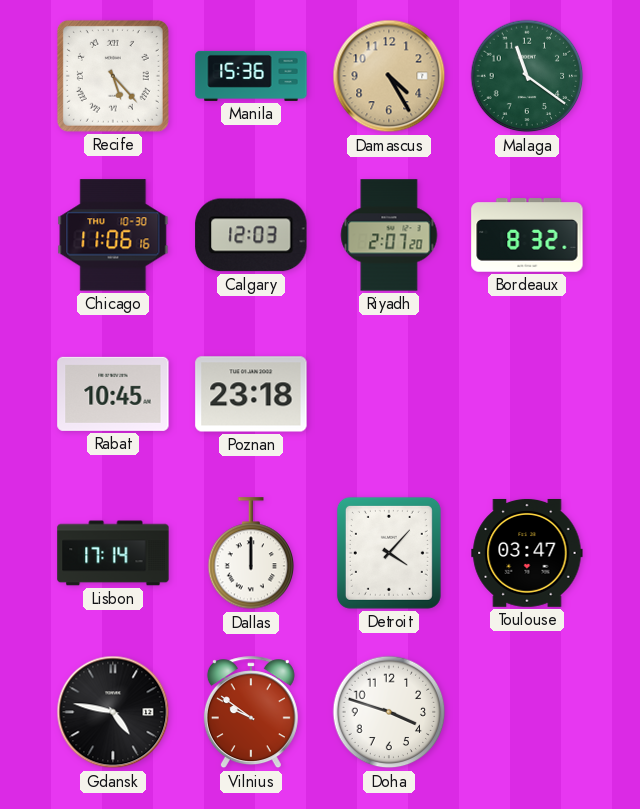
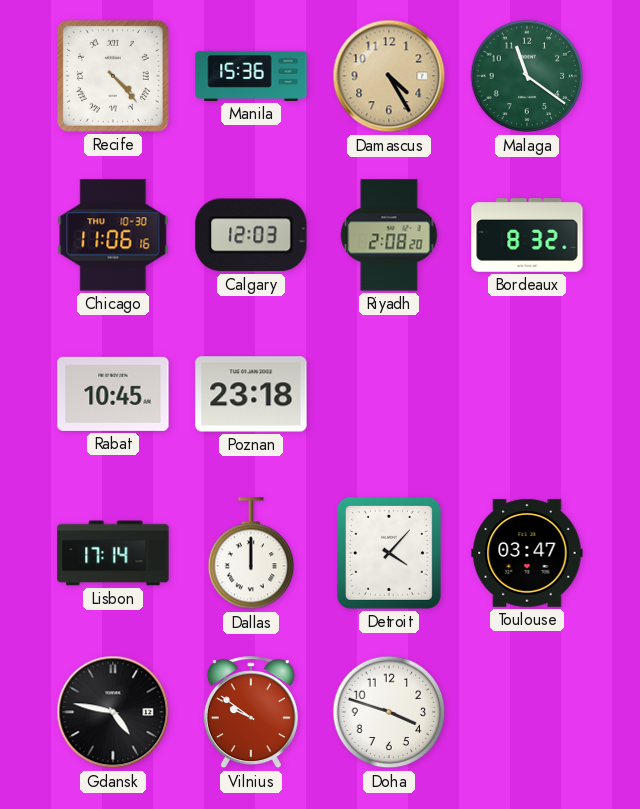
Recife: 5:23 -> 4:23
Riyadh: 2:07 -> 2:08
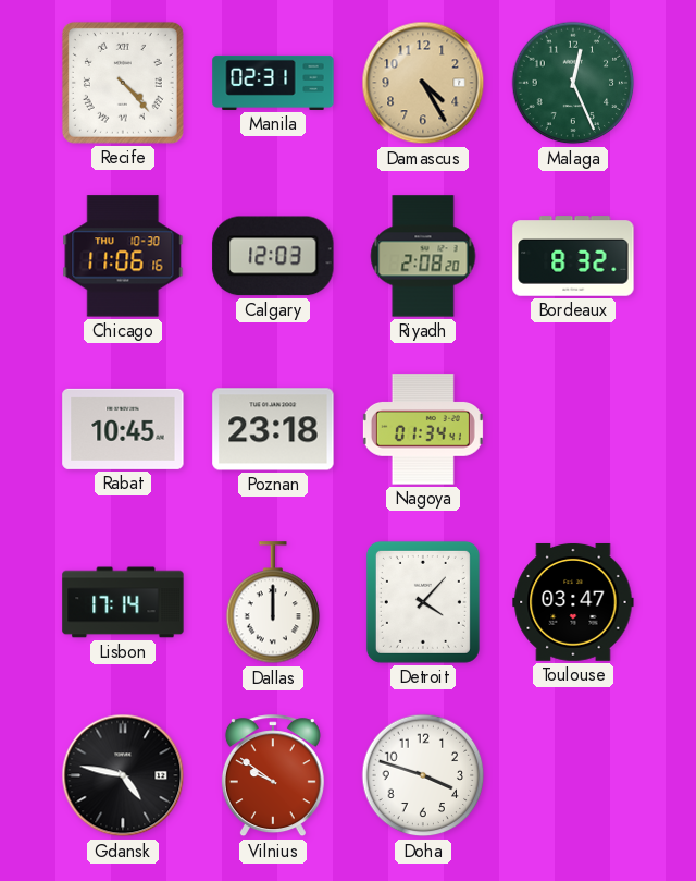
Manila: 15:36 -> 02:31
Malaga: 11:21 -> 12:26
Nagoya: none -> 01:34
